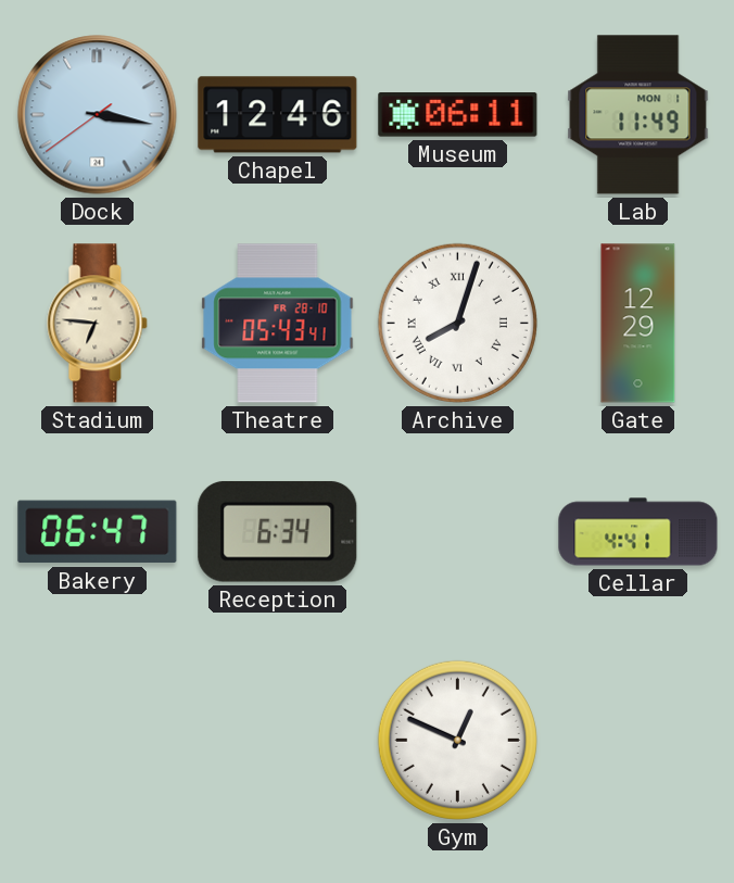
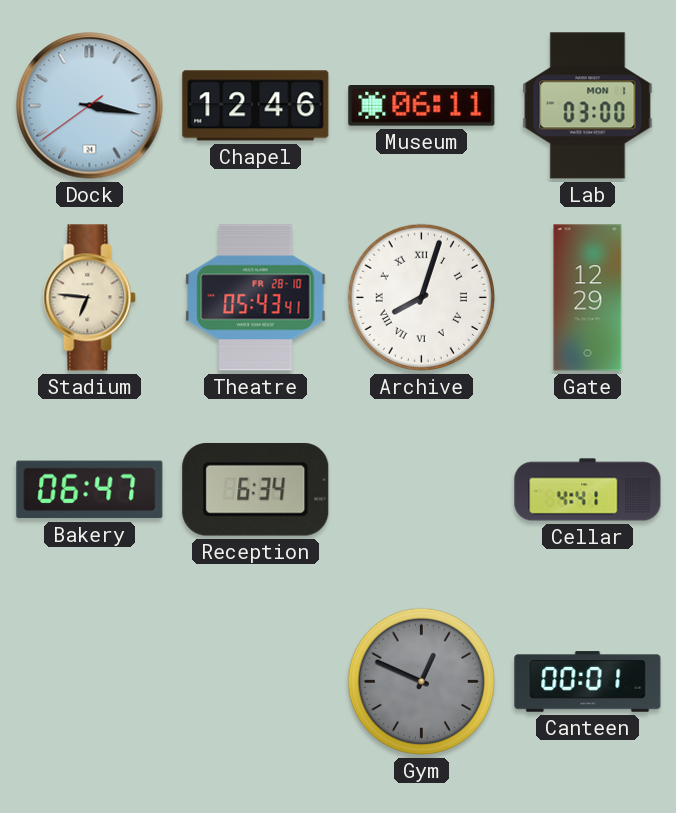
Lab: 11:49 -> 03:00
Gym dial: white -> grey
Canteen: none -> 00:01
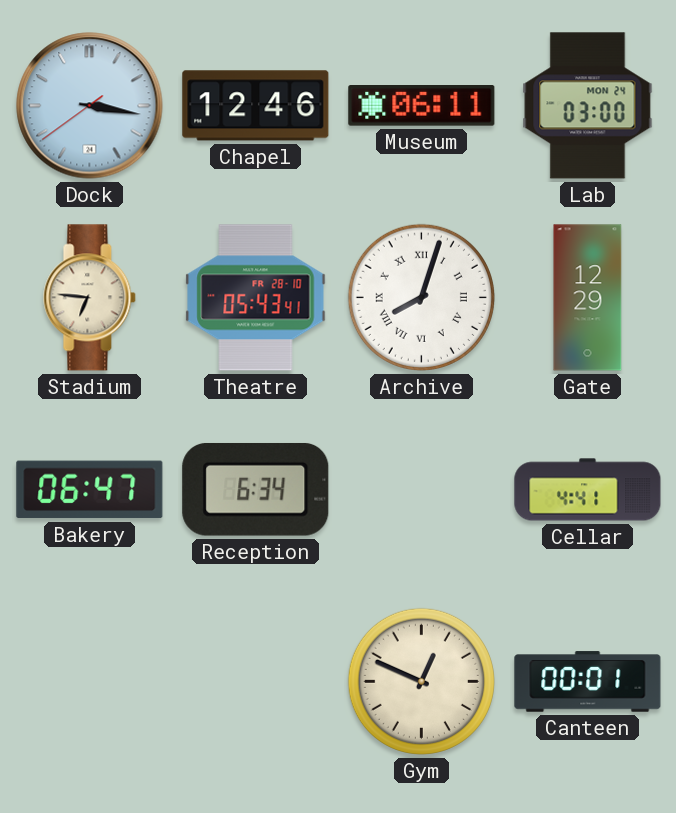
Lab date: MON 1 -> MON 24
Gym dial: grey -> cream
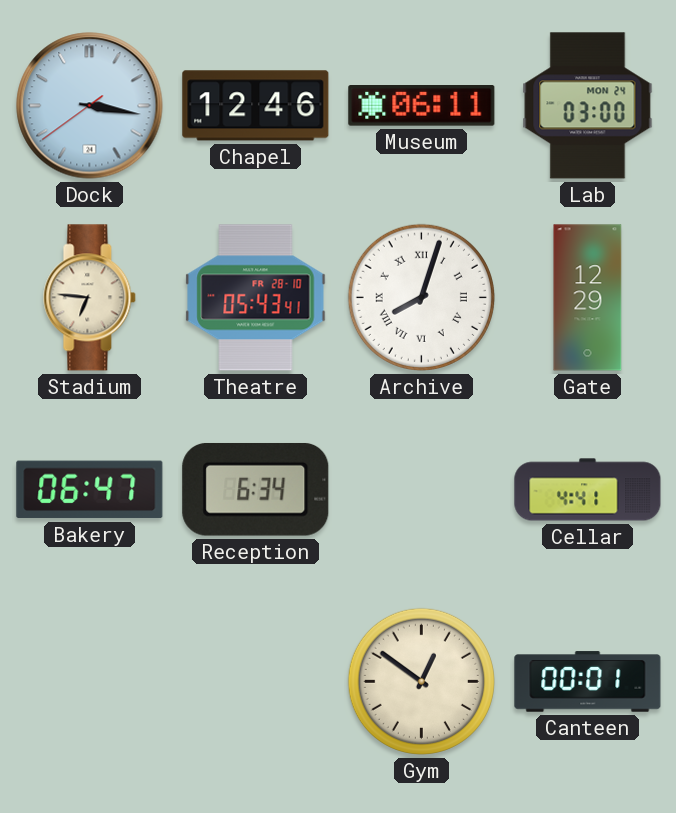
Gym: 12:49 -> 12:51
